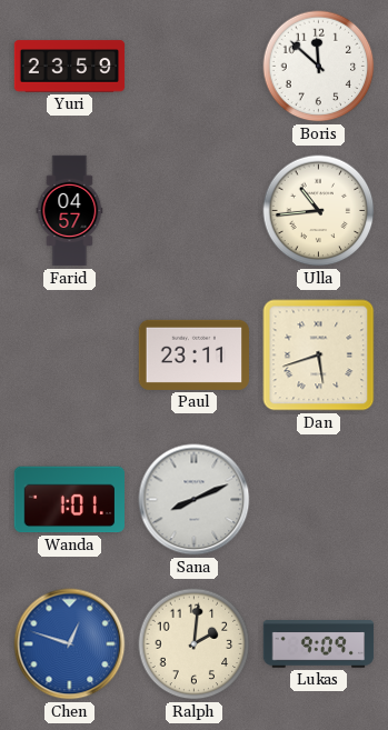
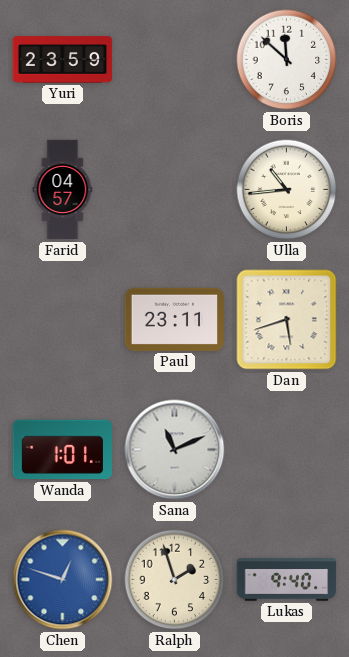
Sana: 8:11 -> 11:11
Ralph: 2:01 -> 1:57
Lukas: 9:09 -> 9:40
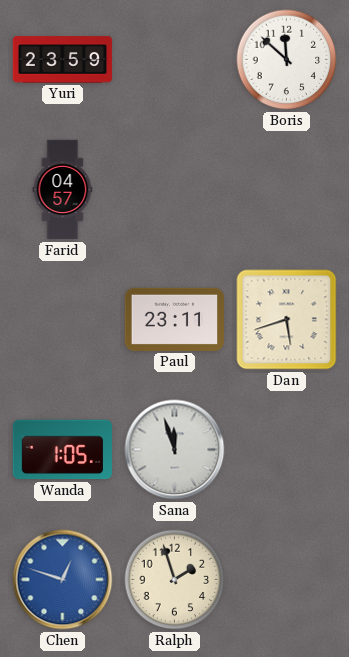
Ulla: 10:44 -> none
Wanda: 1:01 -> 1:05
Sana: 11:11 -> 11:57
Lukas: 9:40 -> none
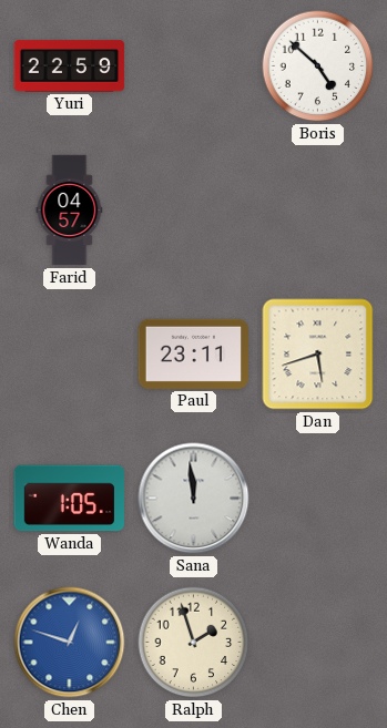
Yuri: 23:59 -> 22:59
Boris: 11:52 -> 4:52
Sana: 11:57 -> 11:59
